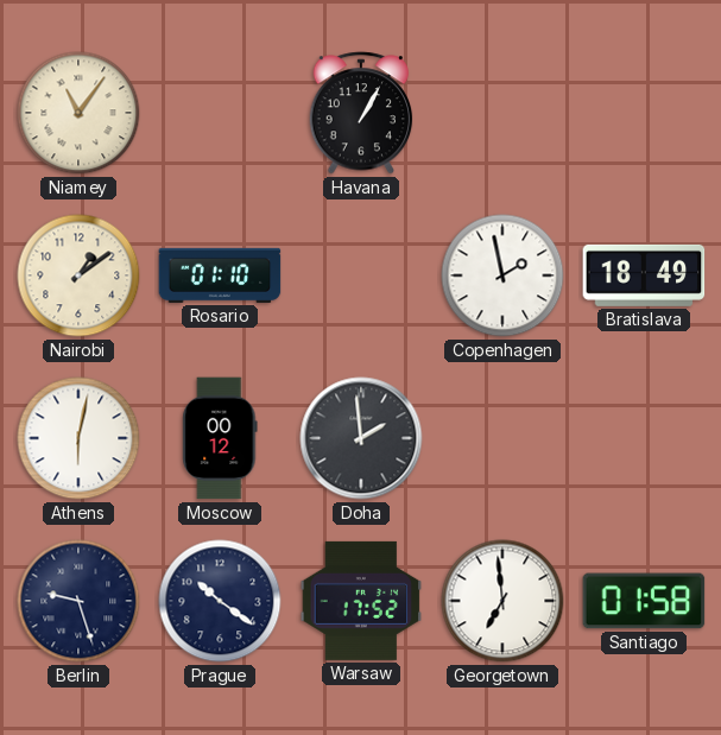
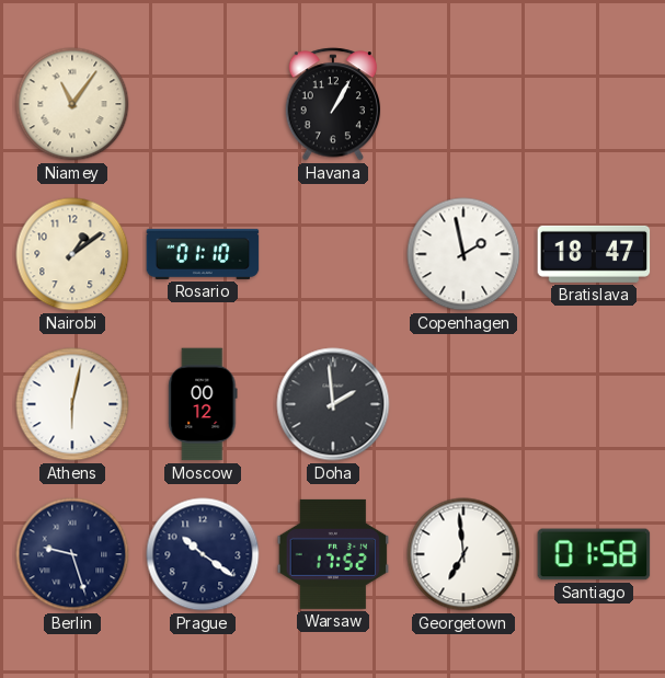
Bratislava: 18:49 -> 18:47
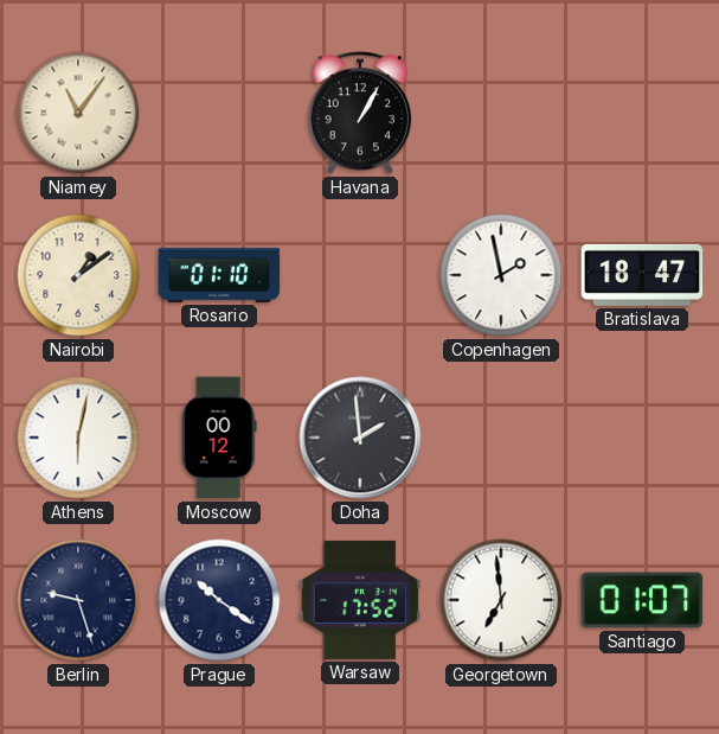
Santiago: 01:58 -> 01:07
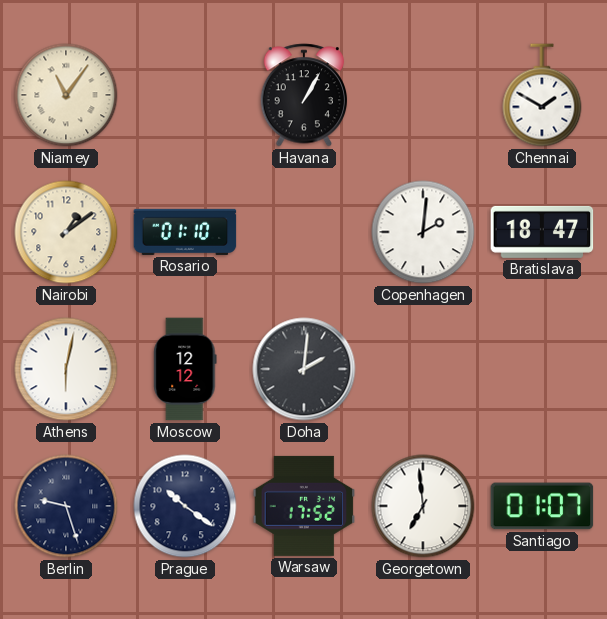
Chennai: none -> 1:50
Copenhagen: 1:58 -> 2:01
Moscow: 00:12 -> 12:12
Doha: 1:59 -> 2:01
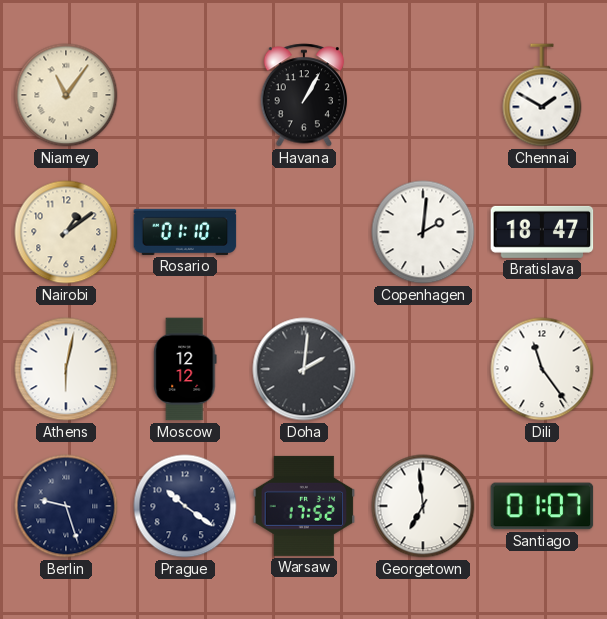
Dili: none -> 11:24
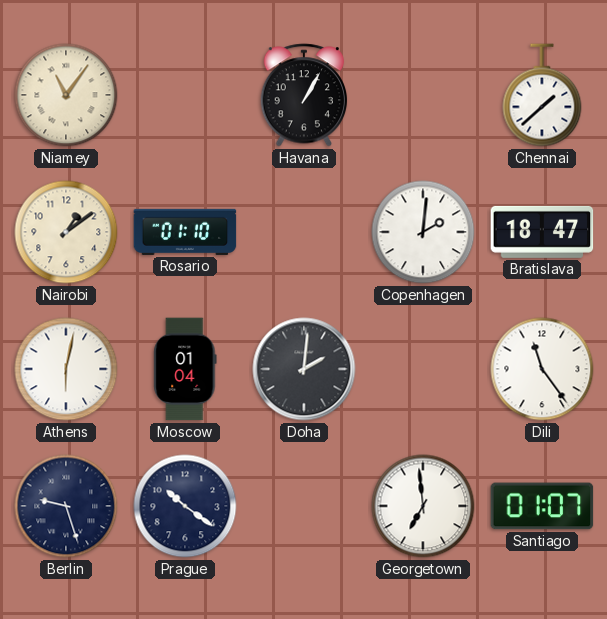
Chennai: 1:50 -> 1:38
Moscow: 12:12 -> 01:04
Warsaw: 17:52 -> none
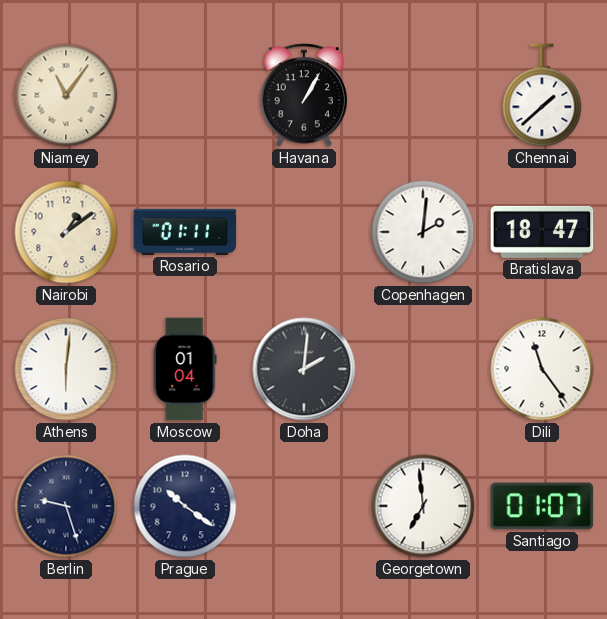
Rosario: 01:10 -> 01:11
Athens: 6:02 -> 6:01
